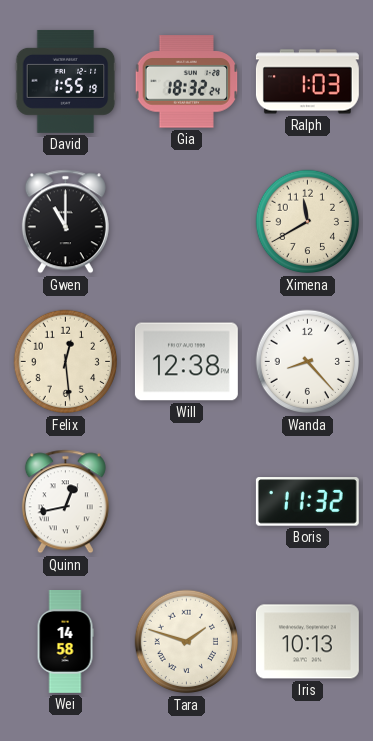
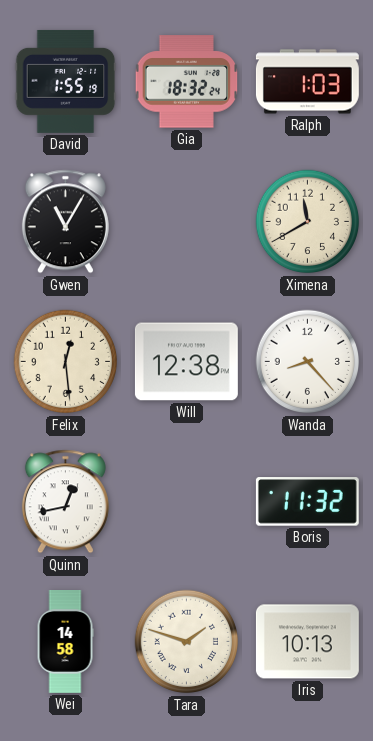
Gwen: 11:00 -> 11:05
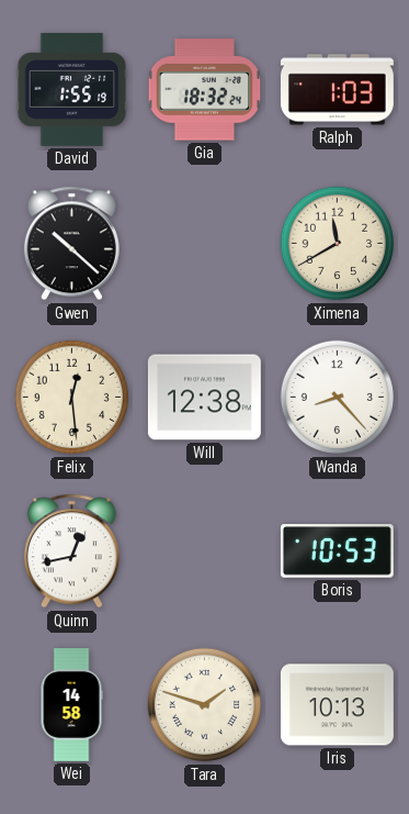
Gwen: 11:05 -> 10:22
Boris: 11:32 -> 10:53
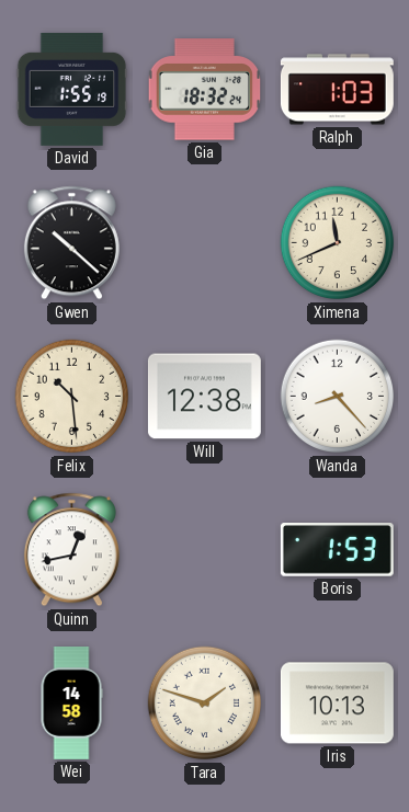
Ximena: 11:40 -> 11:41
Felix: 12:29 -> 10:29
Boris: 10:53 -> 1:53
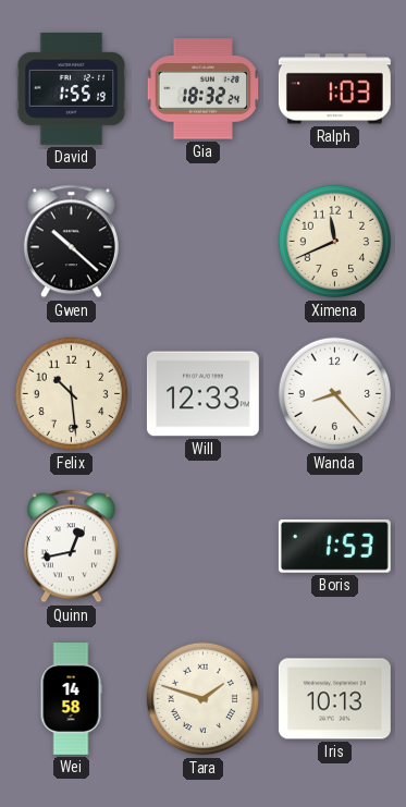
Will: 12:38 -> 12:33
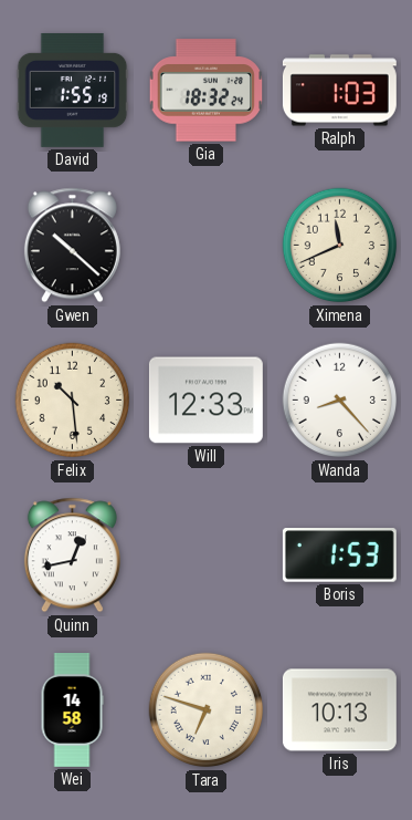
Tara: 1:48 -> 6:48
